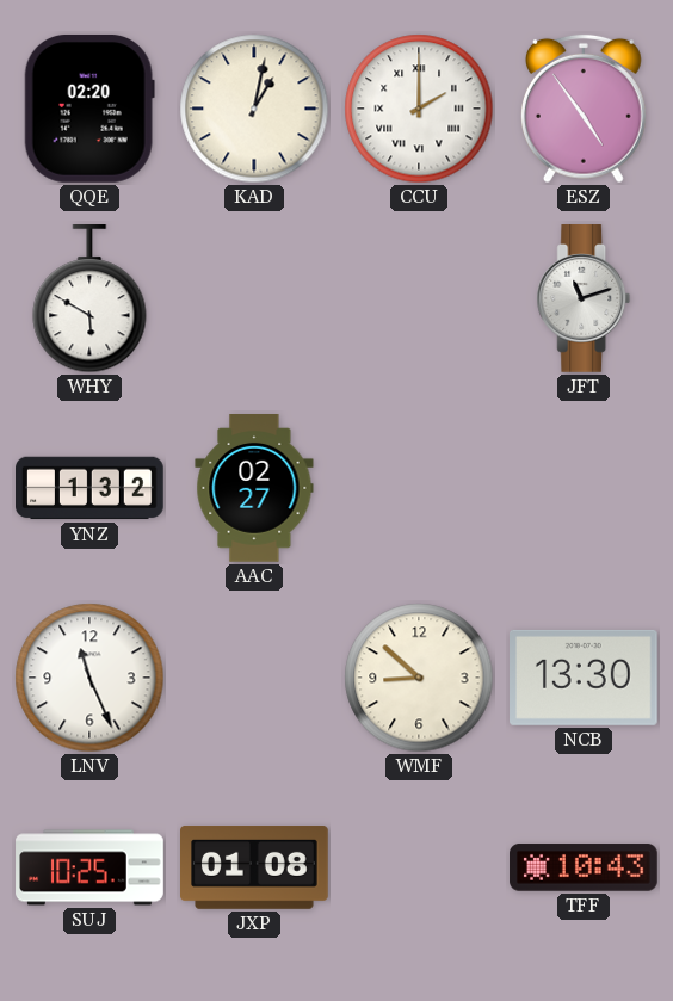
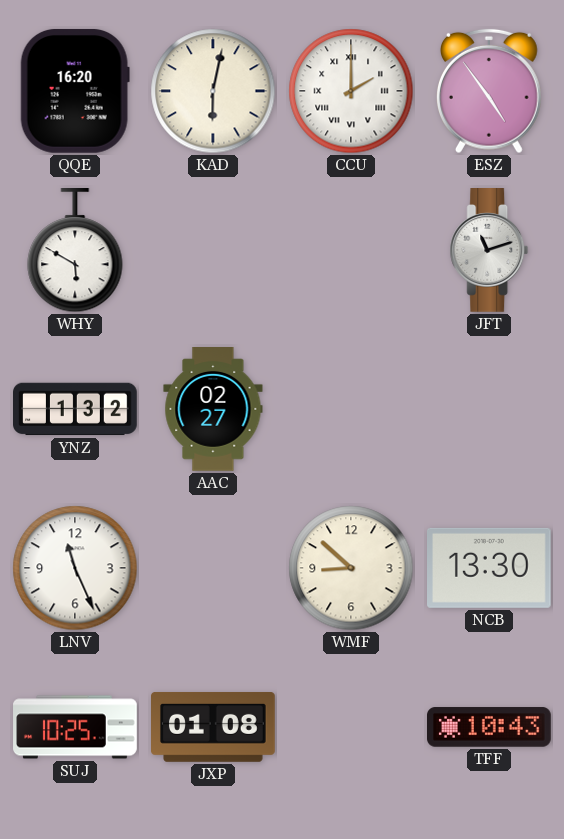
QQE: 02:20 -> 16:20
KAD: 1:02 -> 6:02
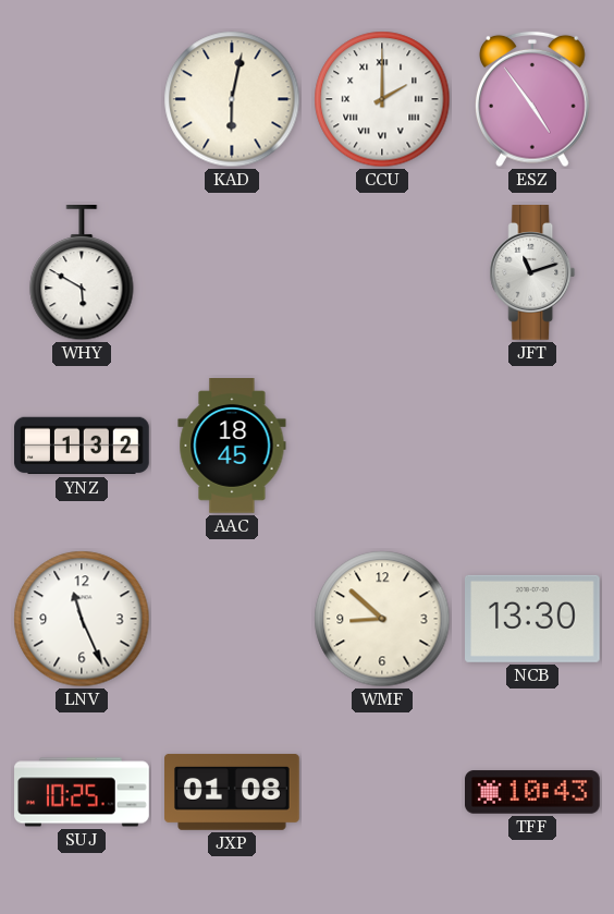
QQE: 16:20 -> none
AAC: 02:27 -> 18:45
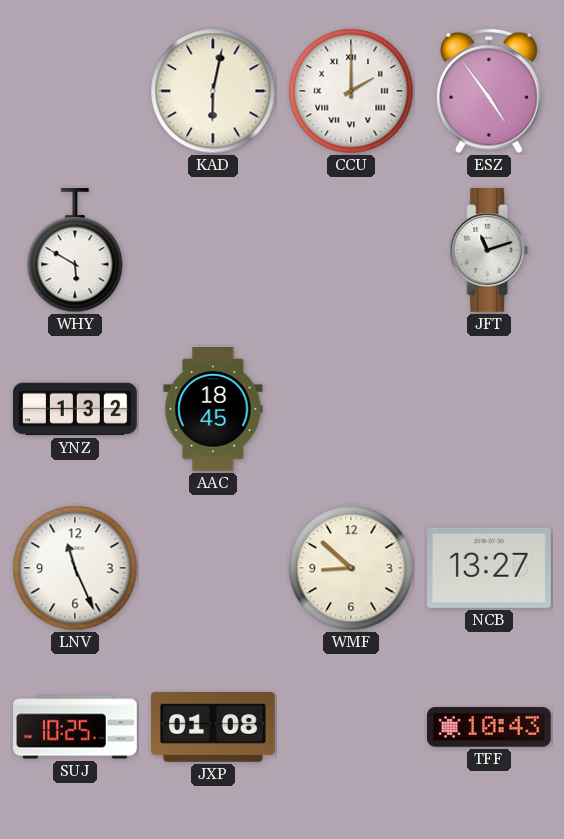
NCB: 13:30 -> 13:27
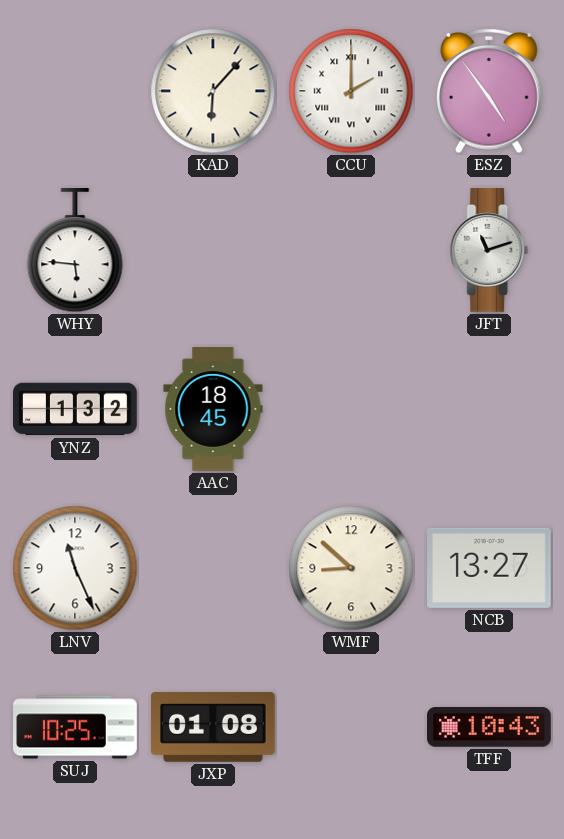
KAD: 6:02 -> 6:07
WHY: 5:50 -> 5:46
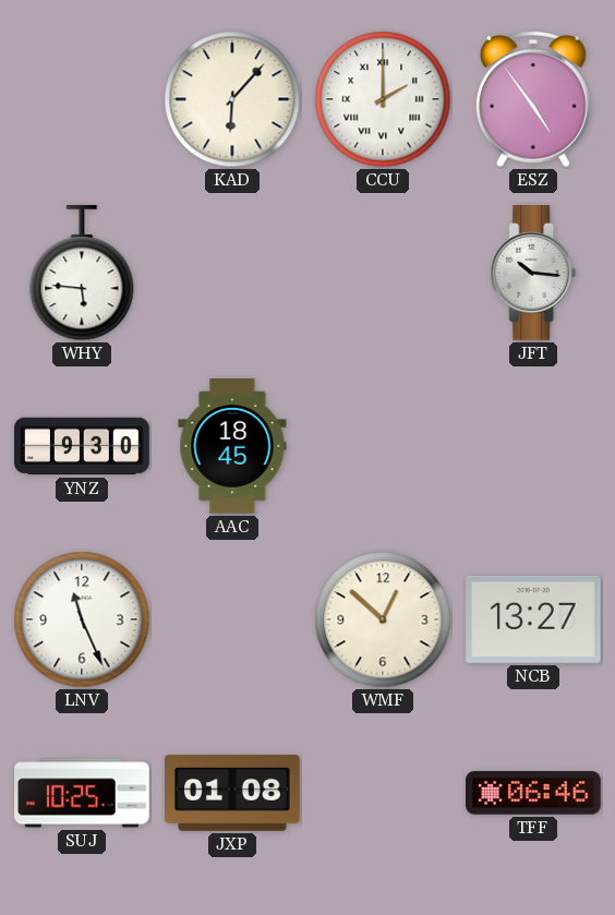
JFT: 11:12 -> 10:16
YNZ: 1:32 -> 9:30
WMF: 8:52 -> 12:52
TFF: 10:43 -> 06:46
